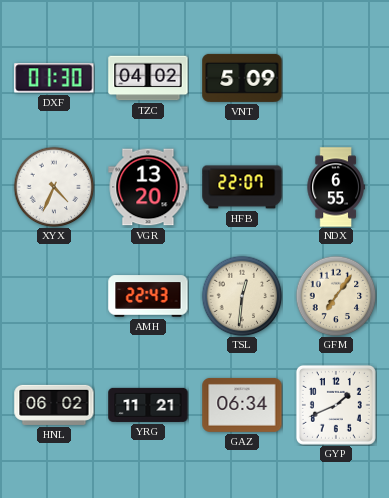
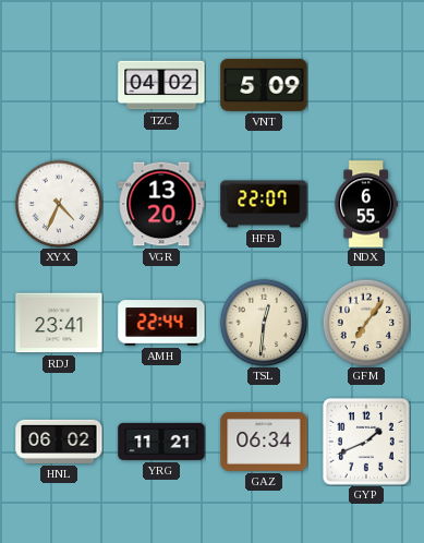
DXF: 01:30 -> none
RDJ: none -> 23:41
AMH: 22:43 -> 22:44
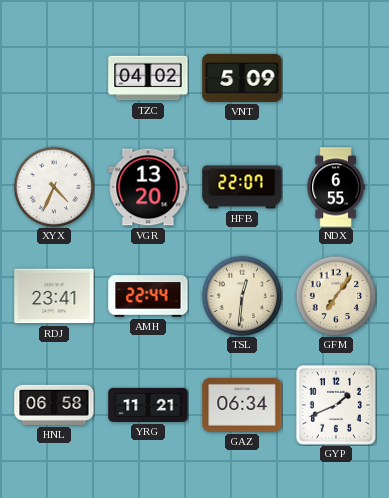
HNL: 06:02 -> 06:58
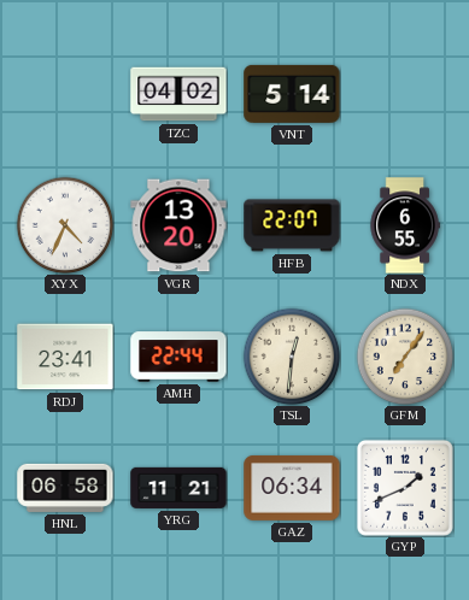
VNT: 5:09 -> 5:14
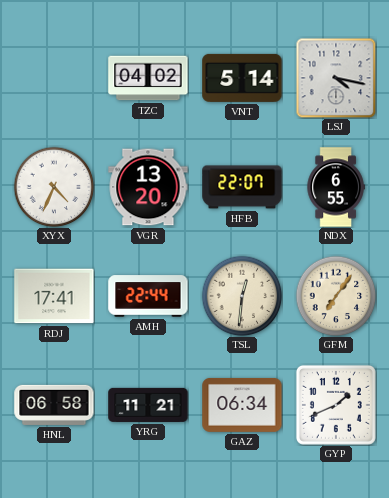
LSJ: none -> 4:17
RDJ: 23:41 -> 17:41
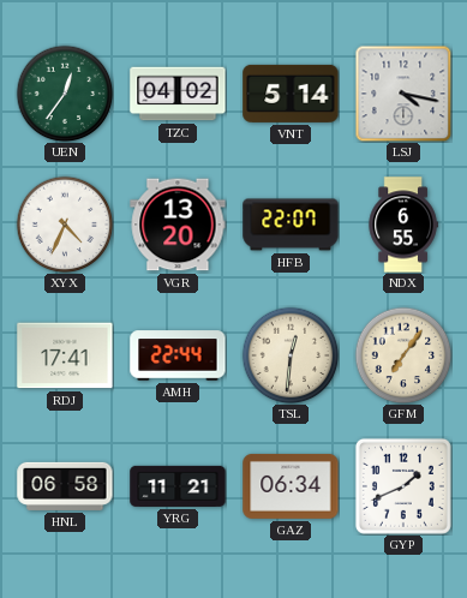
UEN: none -> 12:36
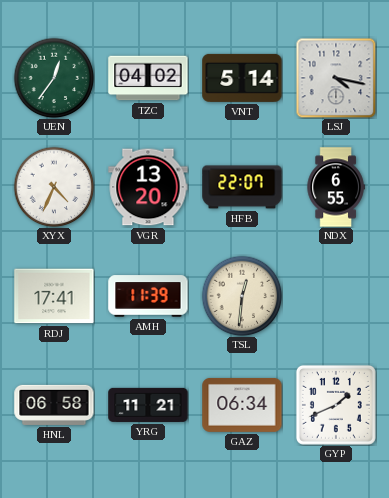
AMH: 22:44 -> 11:39
GFM: 7:06 -> none
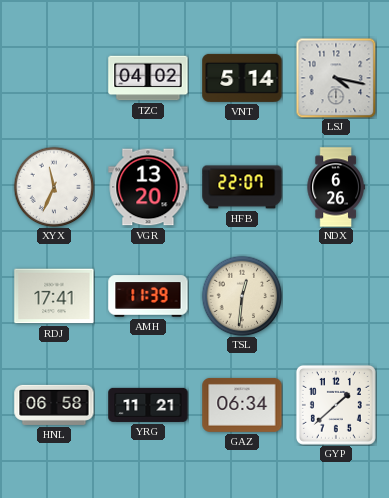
UEN: 12:36 -> none
XYX: 4:34 -> 11:34
NDX: 6:55 -> 6:26
GYP: 1:41 -> 1:38
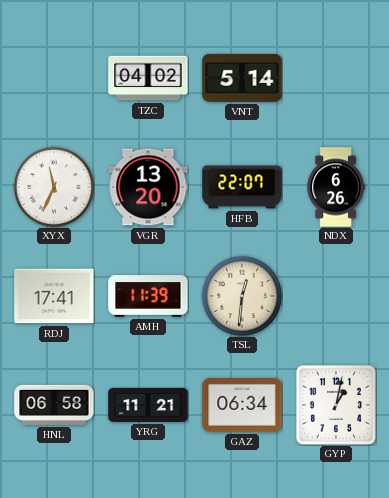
LSJ: 4:17 -> none
GYP: 1:38 -> 1:02
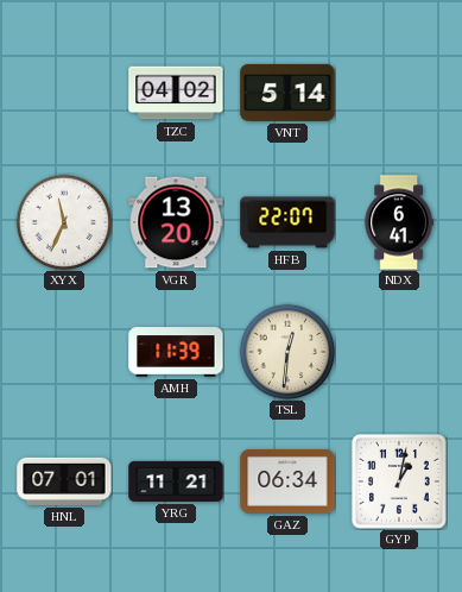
NDX: 6:26 -> 6:41
RDJ: 17:41 -> none
HNL: 06:58 -> 07:01
